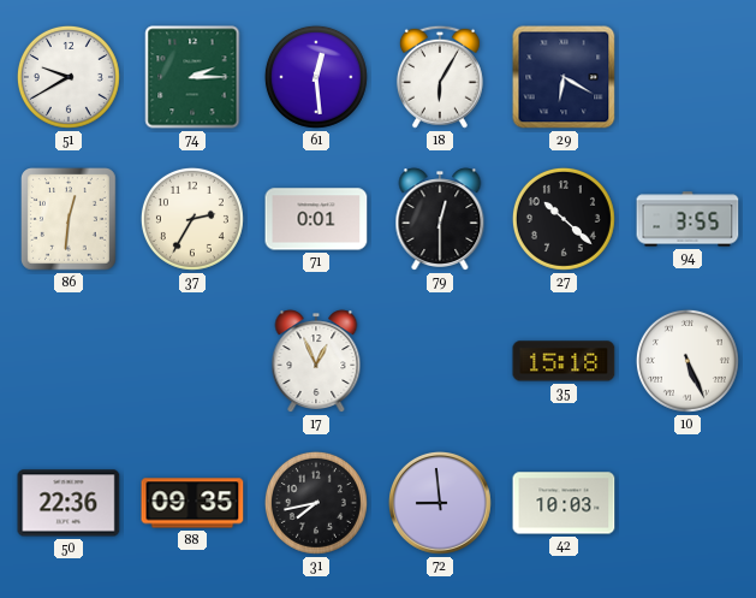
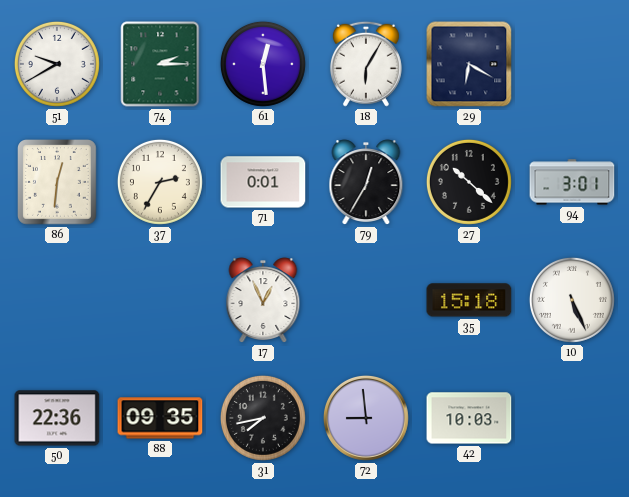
79: 12:30 -> 12:35
94: 3:55 -> 3:01
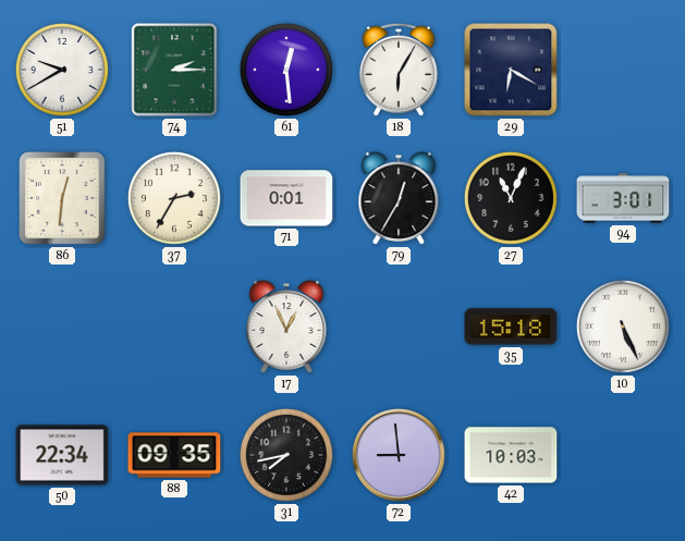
27: 10:22 -> 11:04
50: 22:36 -> 22:34
